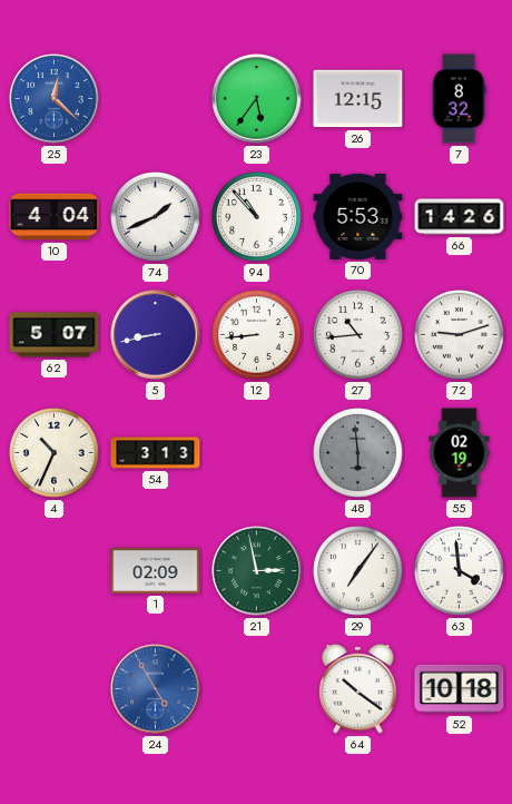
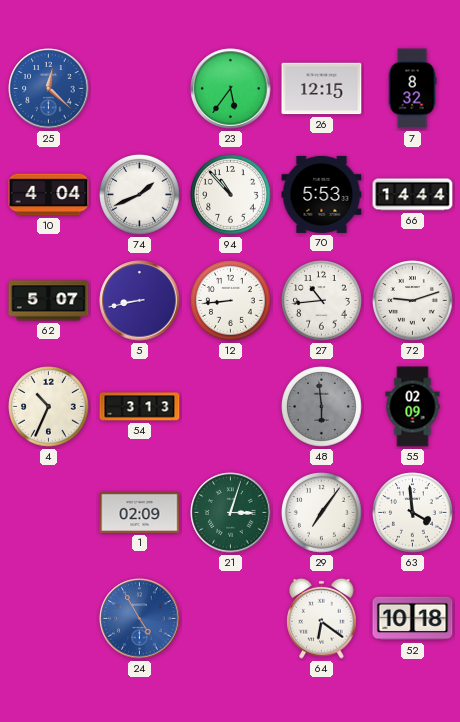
66: 14:26 -> 14:44
55: 02:19 -> 02:09
21: 2:58 -> 3:03
64: 10:21 -> 6:21
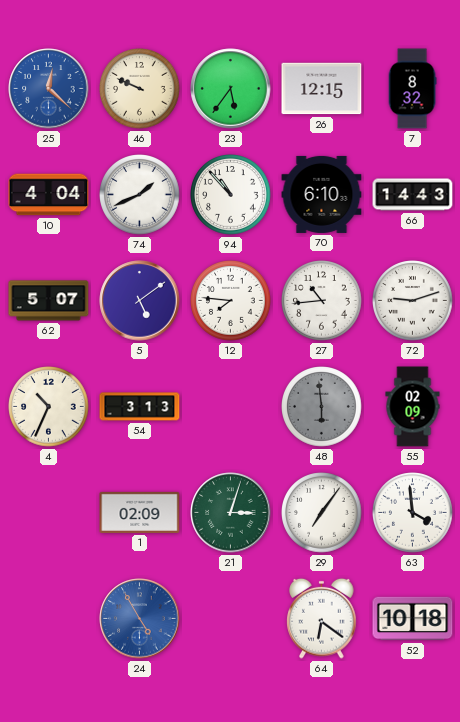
46: none -> 9:49
70: 5:53 -> 6:10
66: 14:44 -> 14:43
5: 8:43 -> 5:09
12: 8:44 -> 7:46
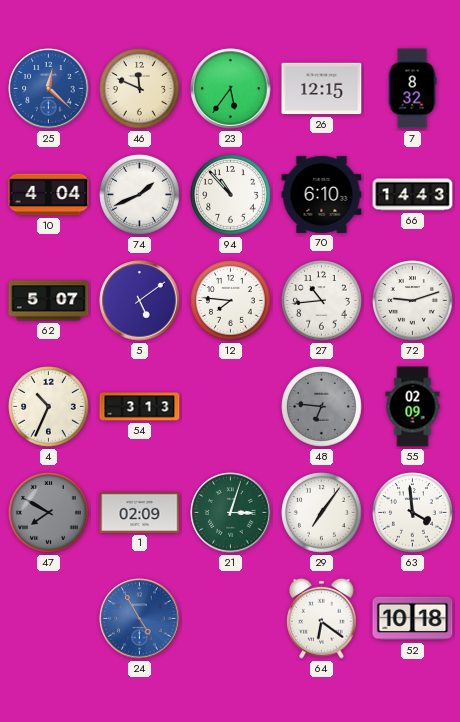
46: 9:49 -> 11:49
48: 5:59 -> 6:46
47: none -> 7:50
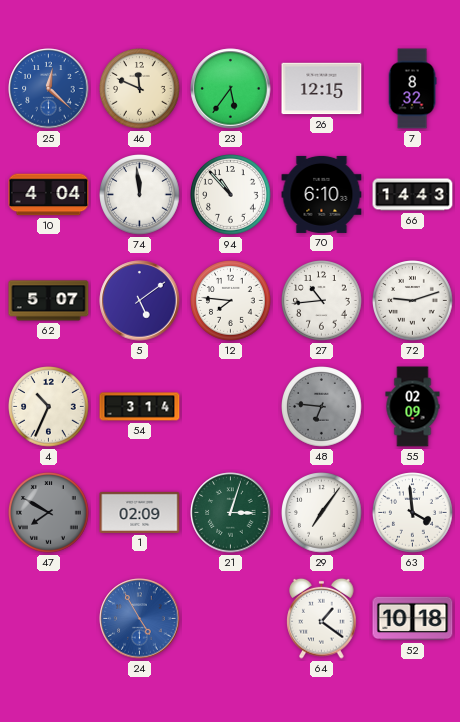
74: 1:41 -> 11:59
54: 3:13 -> 3:14
64: 6:21 -> 1:21
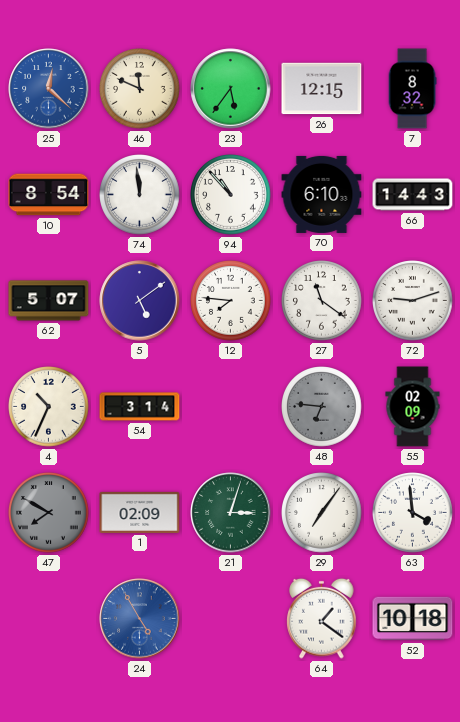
10: 4:04 -> 8:54
27: 10:44 -> 11:21
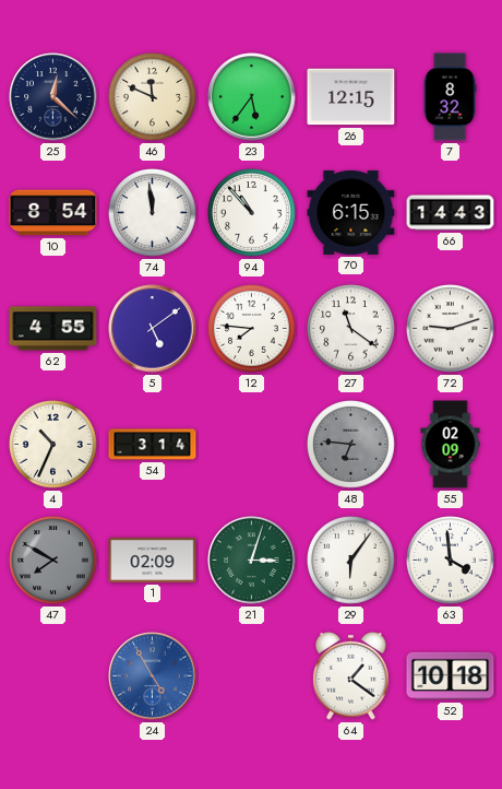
25 dial: blue -> navy
70: 6:10 -> 6:15
62: 5:07 -> 4:55
29: 7:06 -> 6:06
